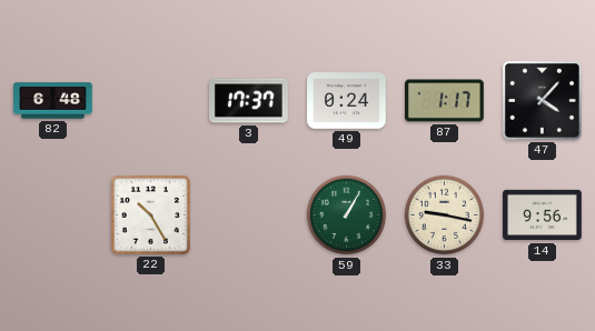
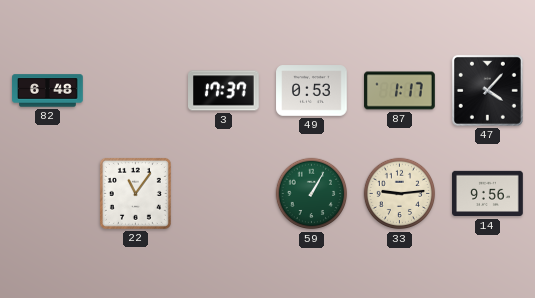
49: 0:24 -> 0:53
22: 10:25 -> 11:06
33: 9:17 -> 9:14
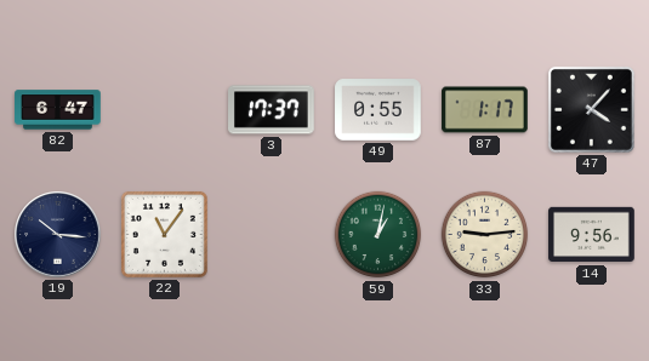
82: 6:48 -> 6:47
49: 0:53 -> 0:55
19: none -> 10:16
59: 1:05 -> 1:02
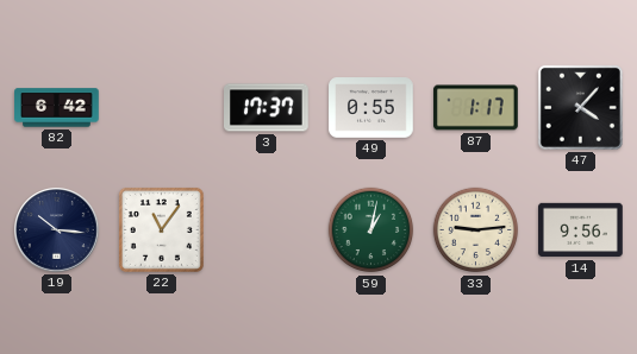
82: 6:47 -> 6:42
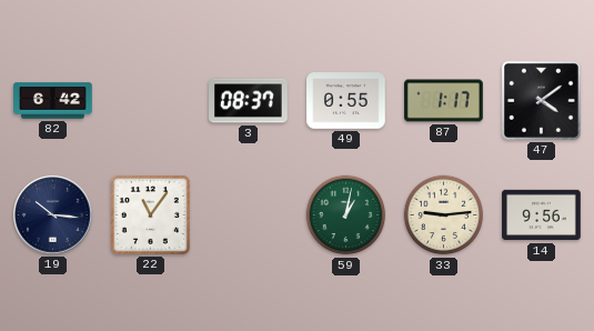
3: 17:37 -> 08:37
47: 4:07 -> 4:09
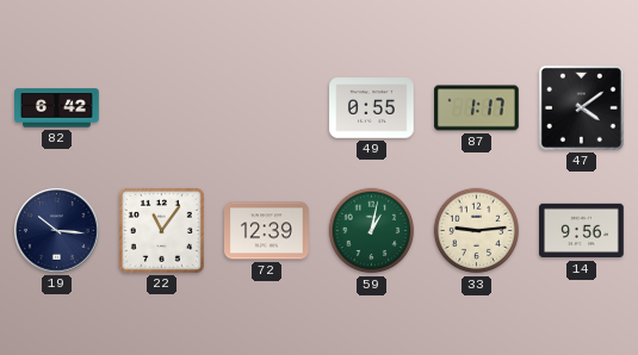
3: 08:37 -> none
72: none -> 12:39
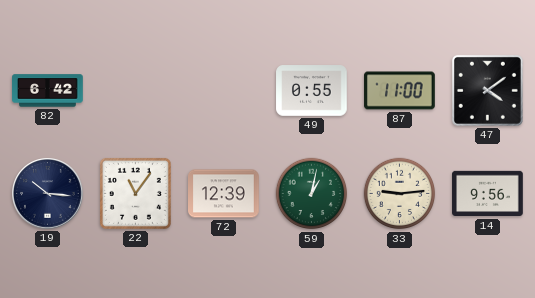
87: 1:17 -> 11:00
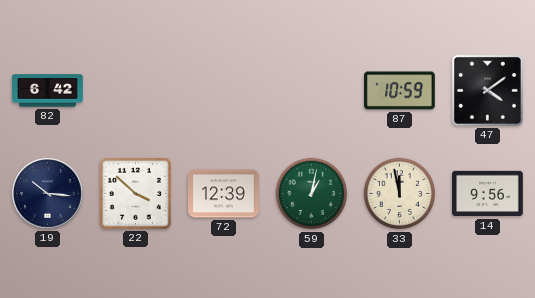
49: 0:55 -> none
87: 11:00 -> 10:59
22: 11:06 -> 3:52
33: 9:14 -> 11:58
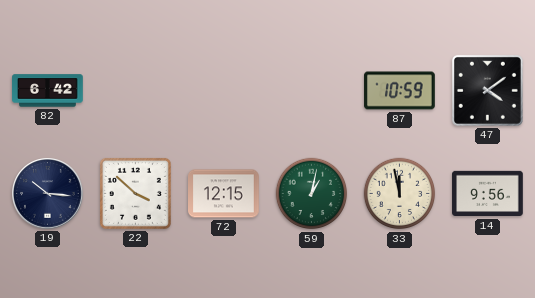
72: 12:39 -> 12:15
